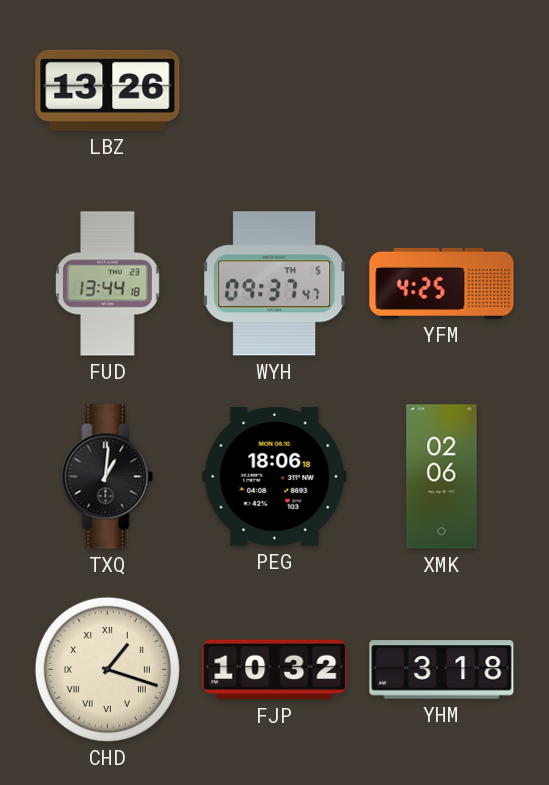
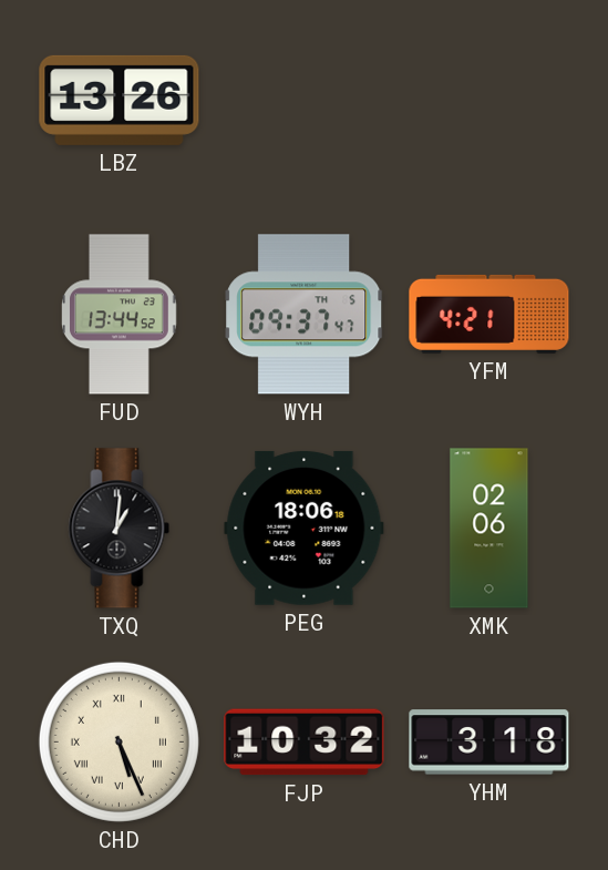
FUD: 13:44:18 -> 13:44:52
YFM: 4:25 -> 4:21
CHD: 1:18 -> 5:26
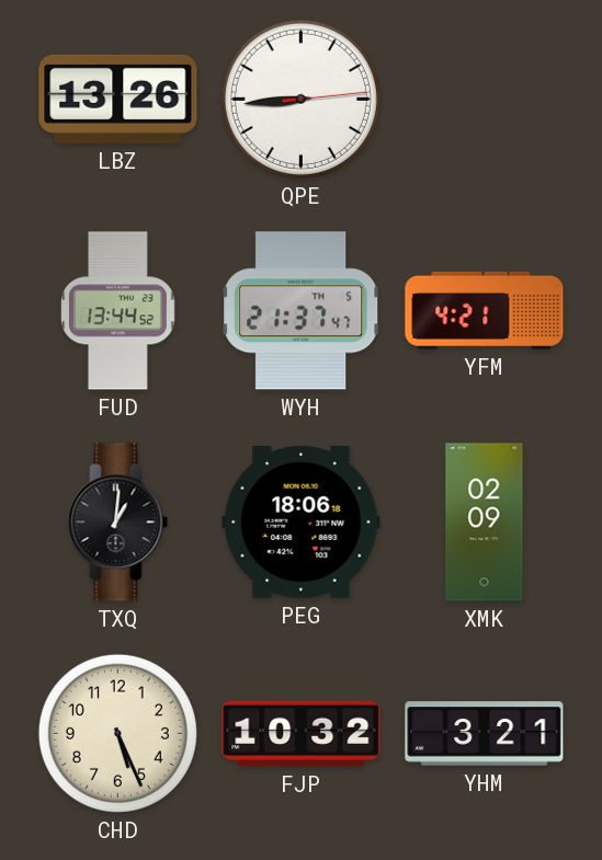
QPE: none -> 8:44
WYH: 09:37 -> 21:37
XMK: 02:06 -> 02:09
CHD numerals: Roman -> Arabic
YHM: 3:18 -> 3:21
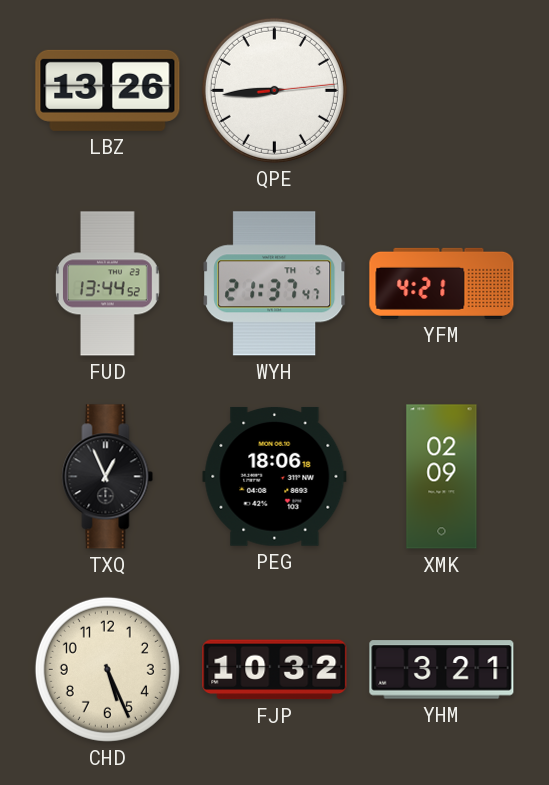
TXQ: 1:01 -> 12:56
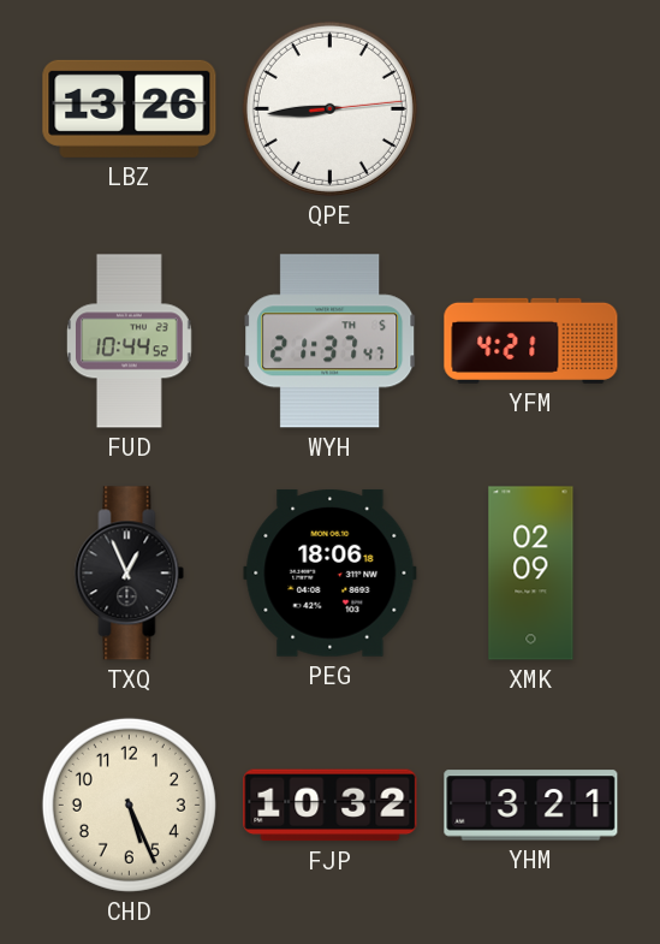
FUD: 13:44 -> 10:44
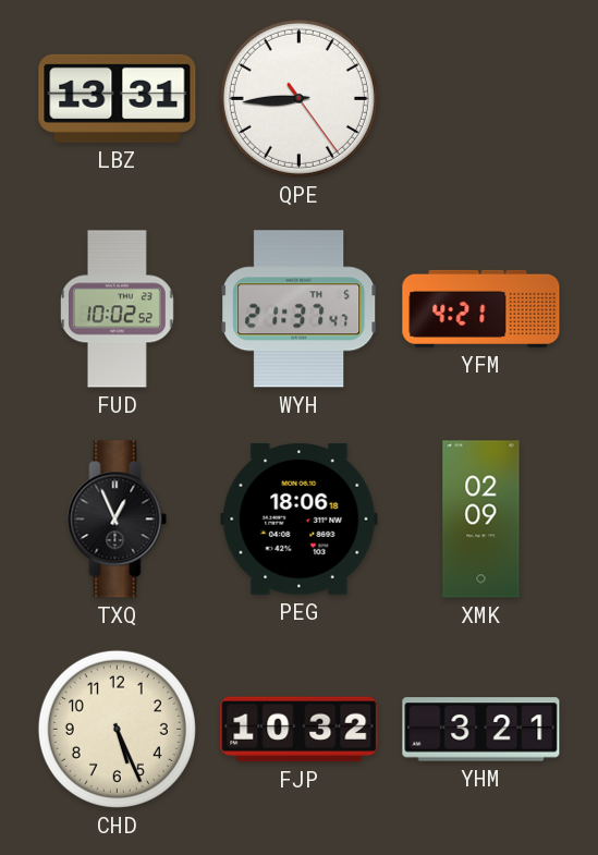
LBZ: 13:26 -> 13:31
QPE: 8:44:14 -> 8:44:24
FUD: 10:44 -> 10:02
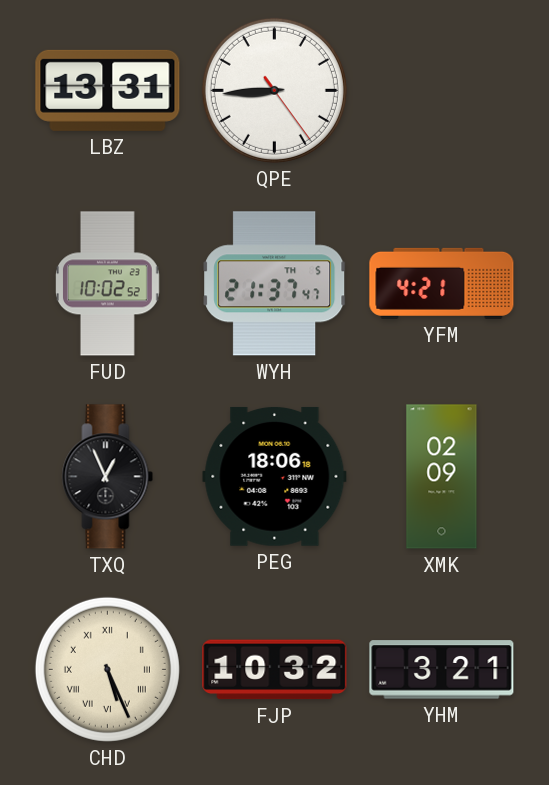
CHD numerals: Arabic -> Roman
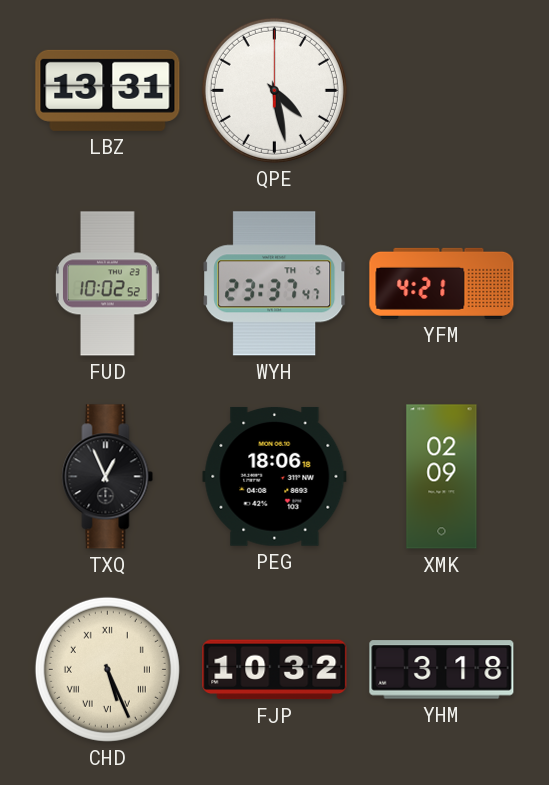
QPE: 8:44 -> 4:28
WYH: 21:37 -> 23:37
YHM: 3:21 -> 3:18
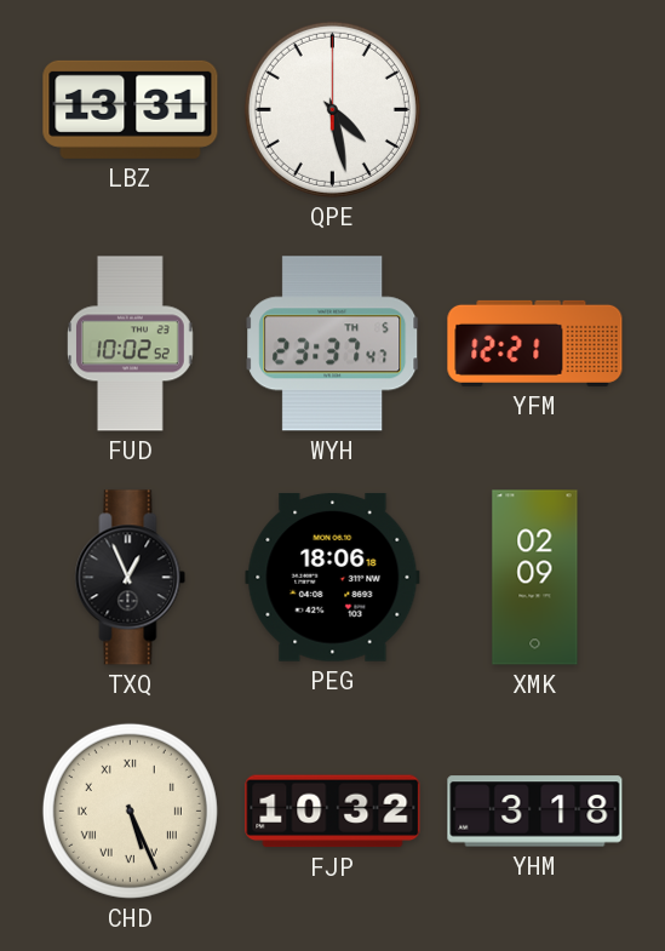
YFM: 4:21 -> 12:21
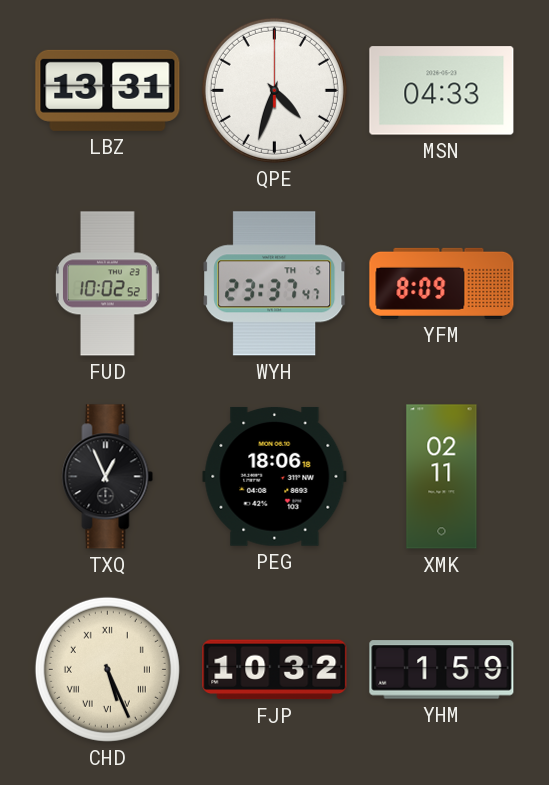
QPE: 4:28 -> 4:33
MSN: none -> 04:33
YFM: 12:21 -> 8:09
XMK: 02:09 -> 02:11
YHM: 3:18 -> 1:59
